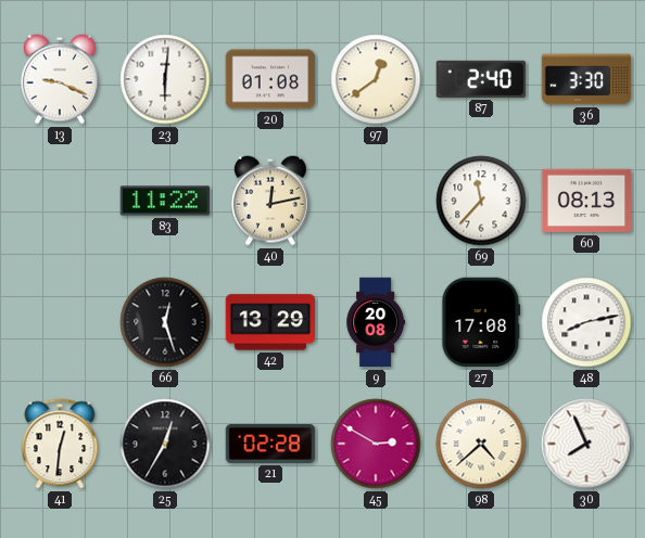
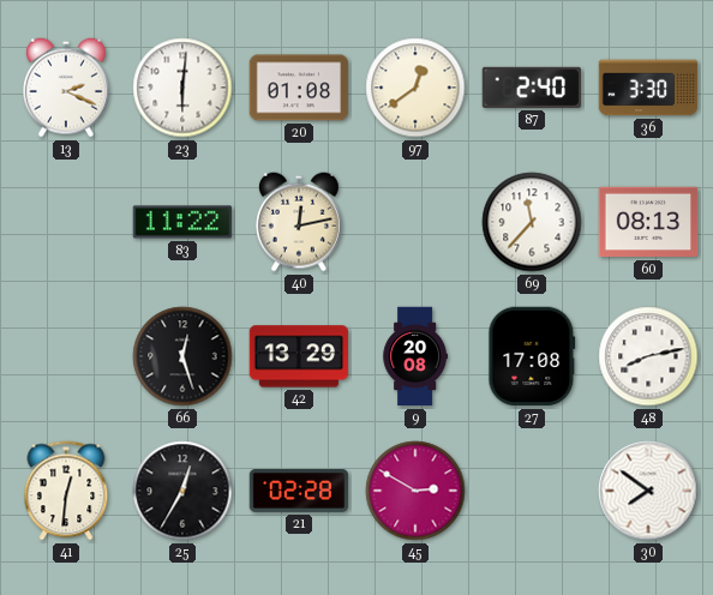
13: 9:19 -> 2:19
98: 4:38 -> none
30: 7:56 -> 7:51
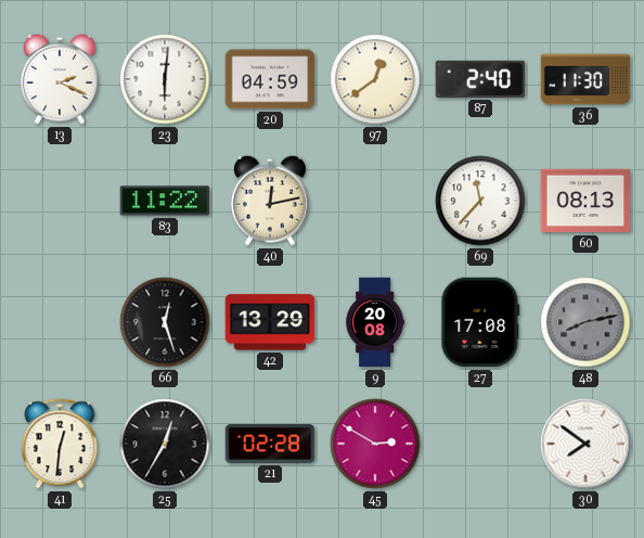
20: 01:08 -> 04:59
36: 3:30 -> 11:30
48 dial: white -> grey
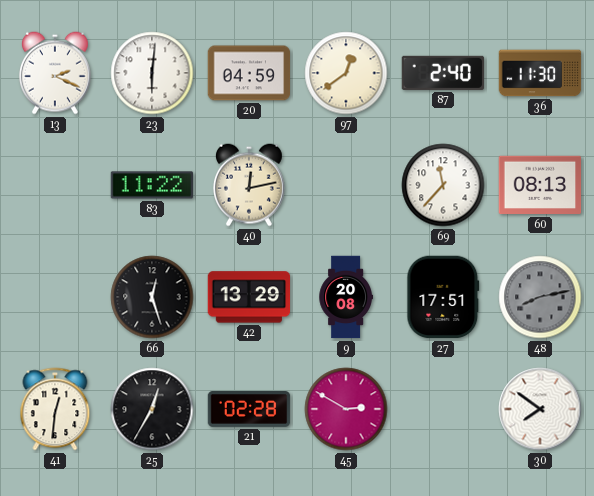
27: 17:08 -> 17:51
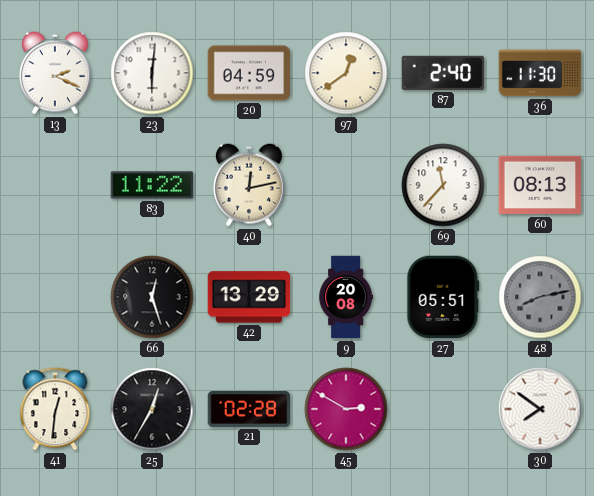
27: 17:51 -> 05:51
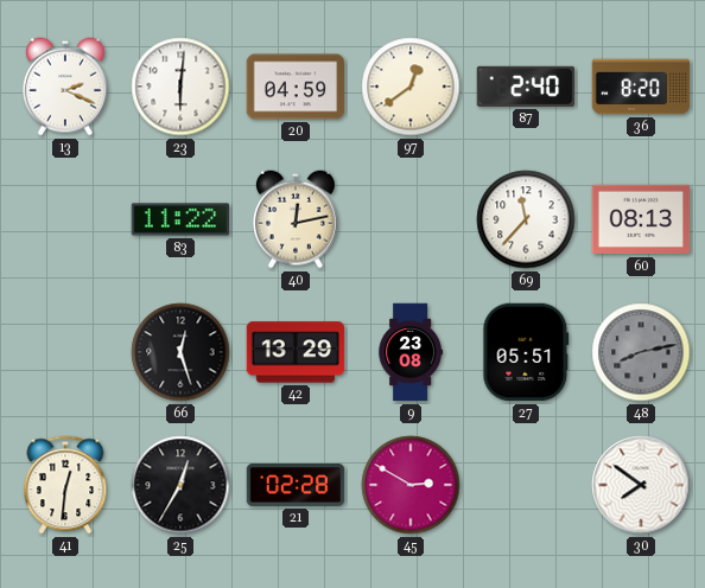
36: 11:30 -> 8:20
9: 20:08 -> 23:08
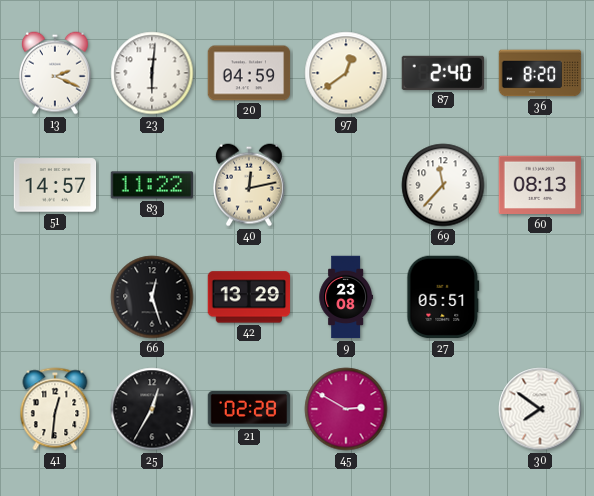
51: none -> 14:57
48: 8:13 -> none
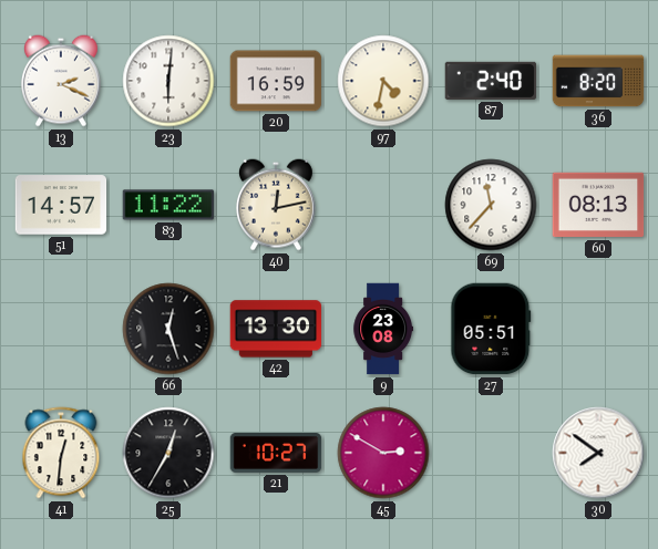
20: 04:59 -> 16:59
97: 12:39 -> 4:32
42: 13:29 -> 13:30
21: 02:28 -> 10:27
